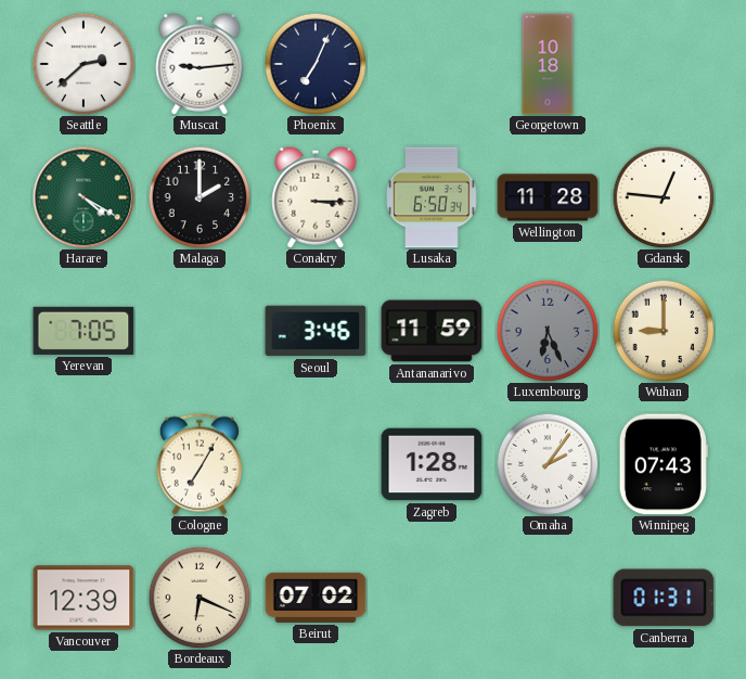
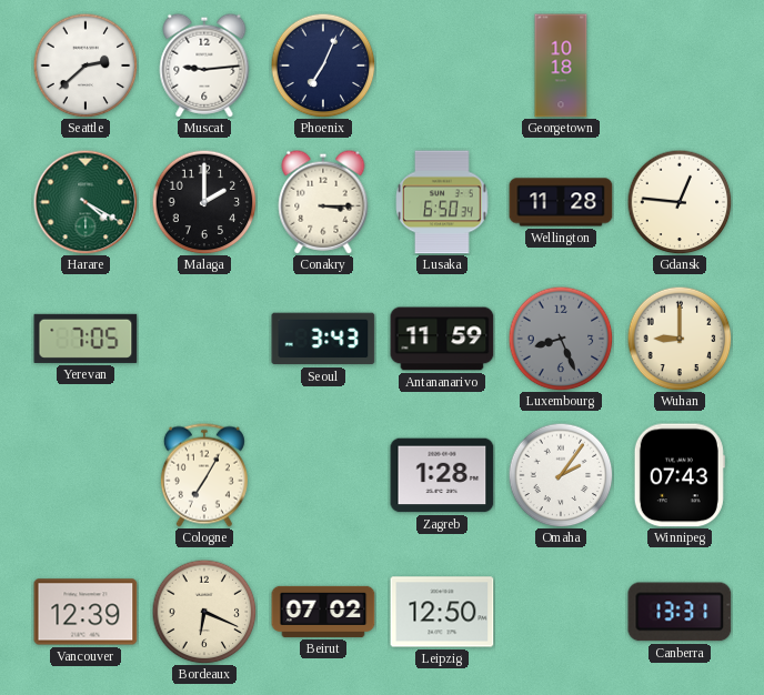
Seoul: 3:46 -> 3:43
Luxembourg: 6:26 -> 8:26
Leipzig: none -> 12:50
Canberra: 01:31 -> 13:31
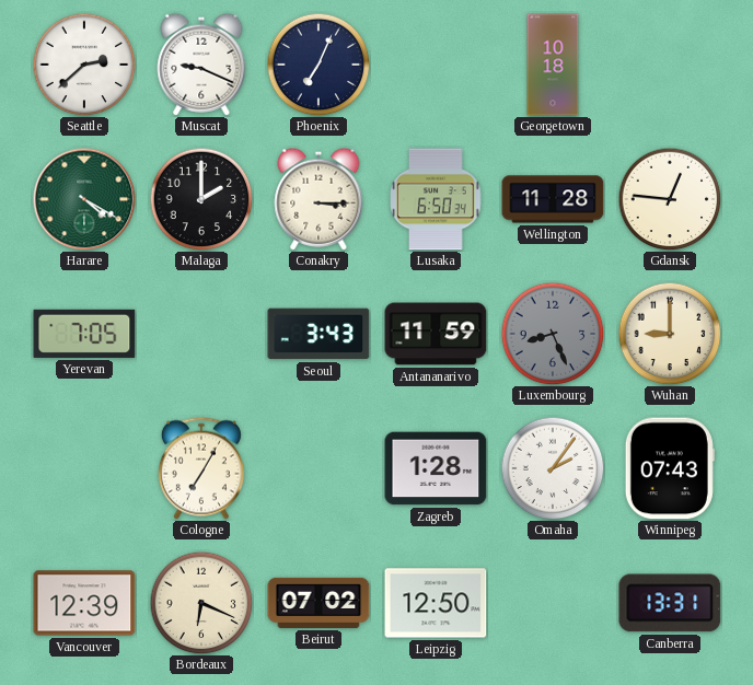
Muscat: 9:14 -> 9:19
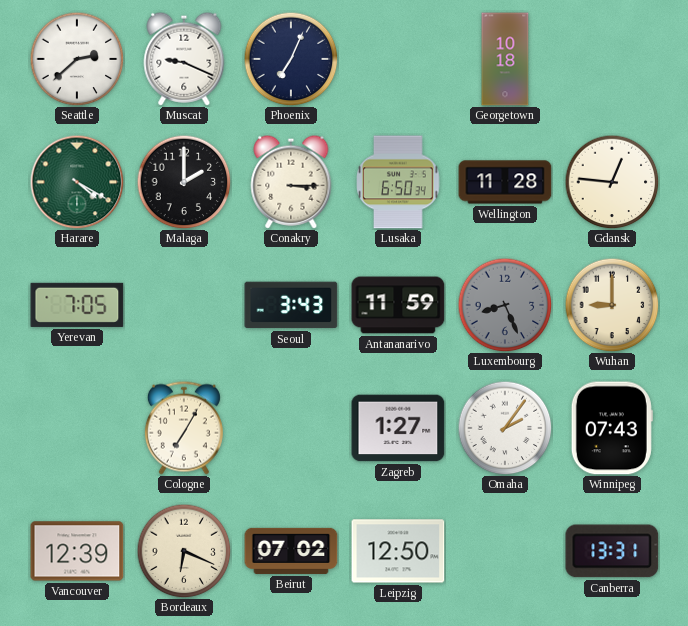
Zagreb: 1:28 -> 1:27
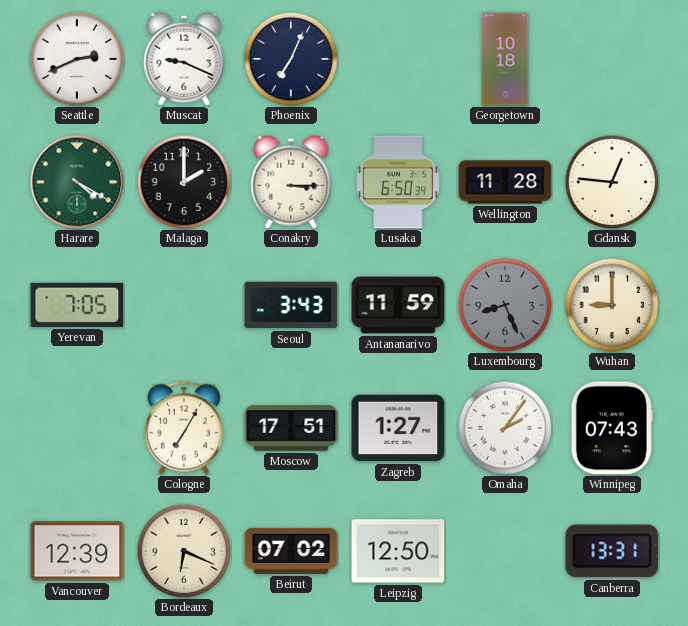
Seattle: 2:38 -> 2:41
Moscow: none -> 17:51
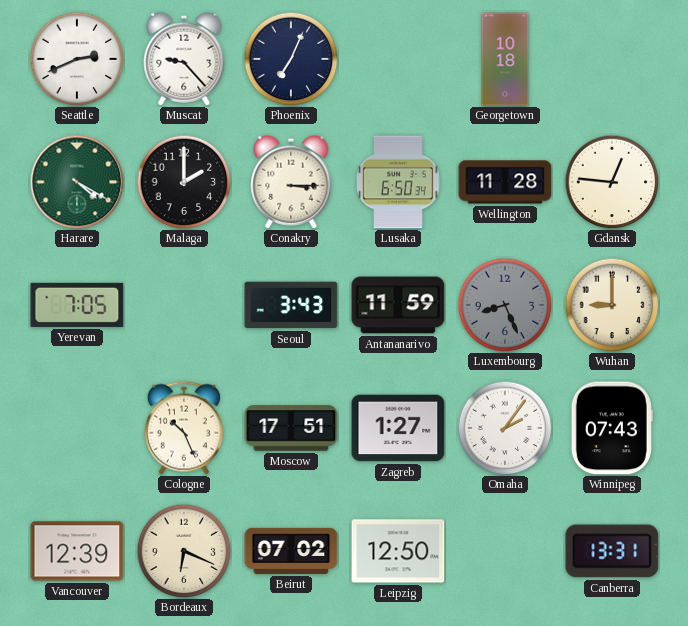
Muscat: 9:19 -> 9:23
Cologne: 7:05 -> 10:26
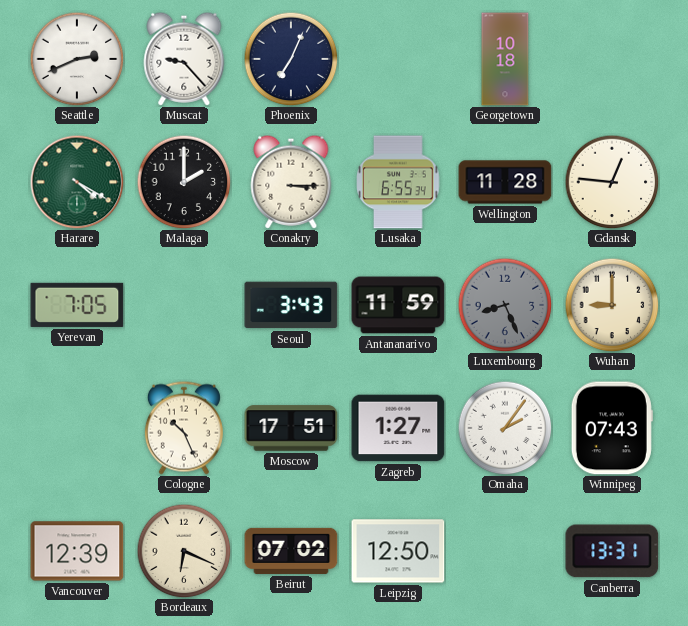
Lusaka: 6:50 -> 6:55
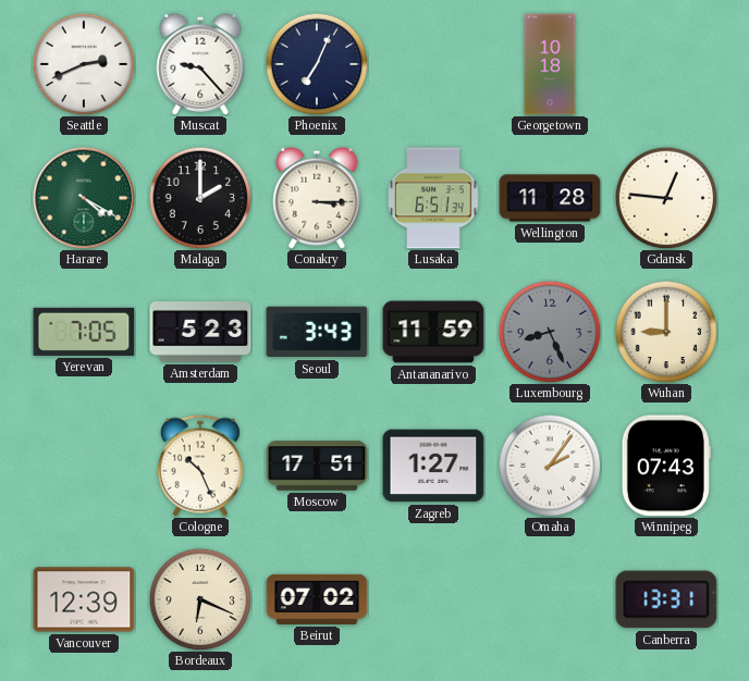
Lusaka: 6:55 -> 6:51
Amsterdam: none -> 5:23
Leipzig: 12:50 -> none
